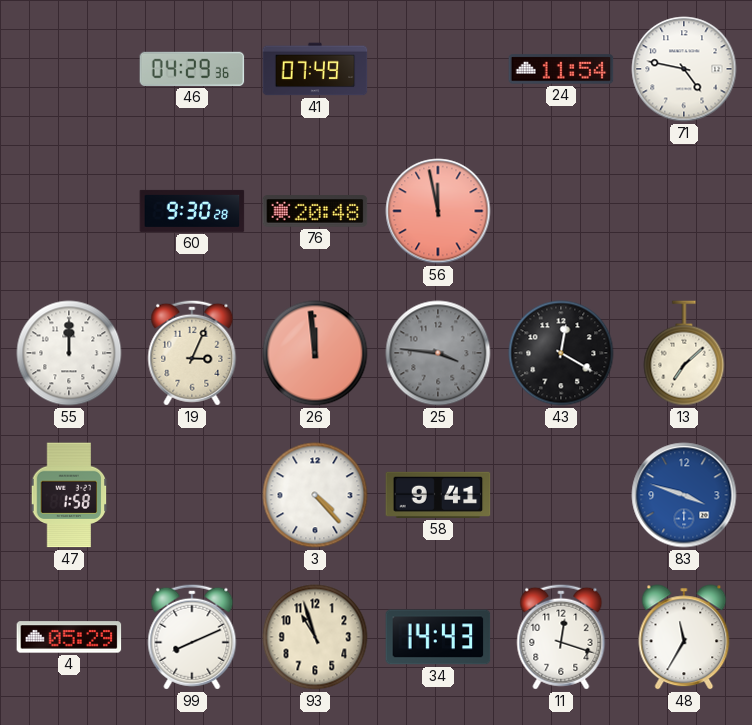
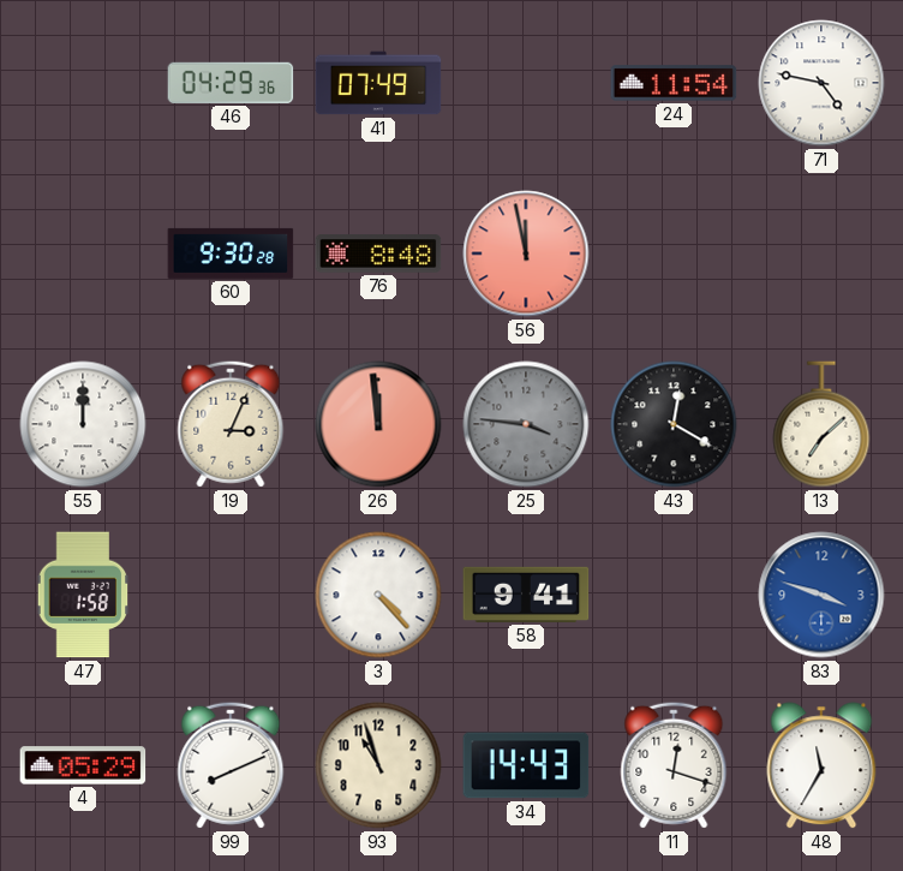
76: 20:48 -> 8:48
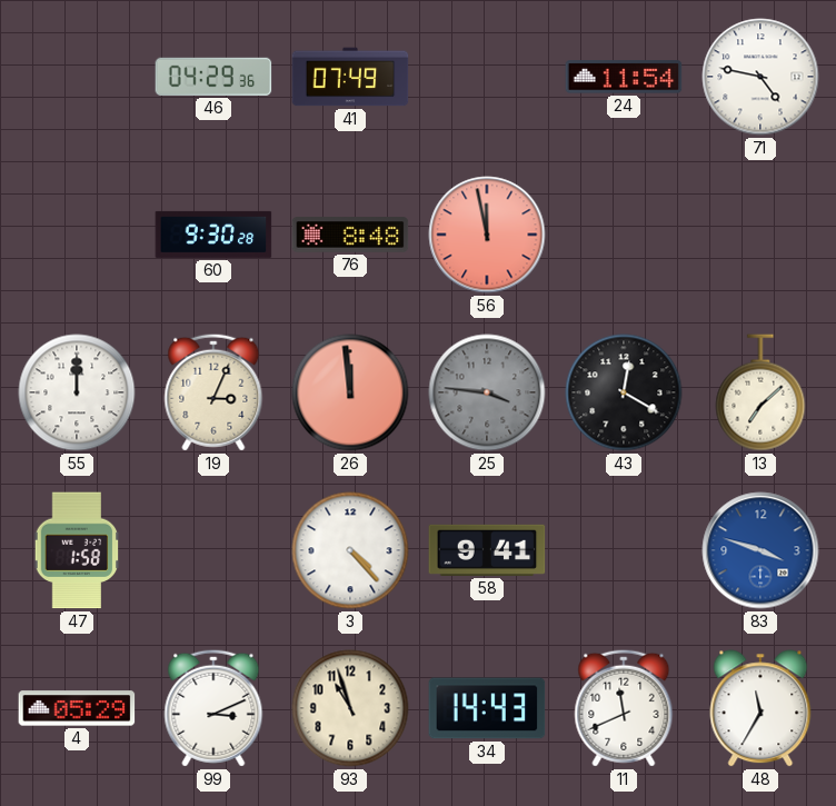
99: 8:11 -> 3:11
11: 12:18 -> 11:41
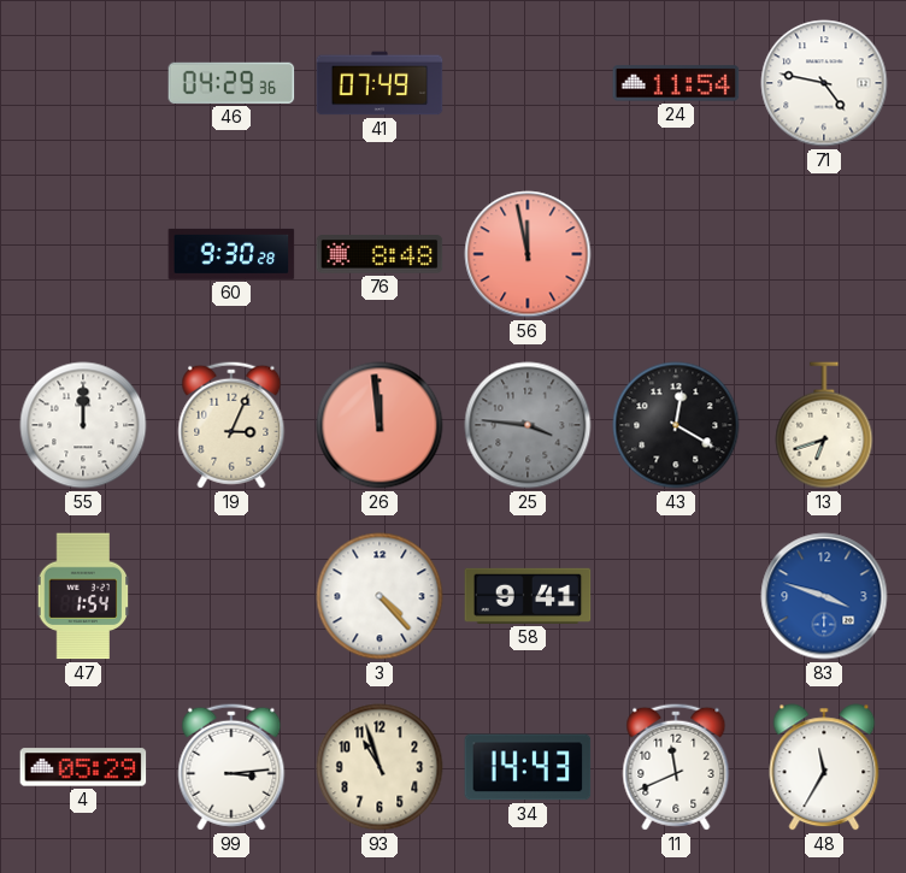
13: 7:08 -> 6:42
47: 1:58 -> 1:54
99: 3:11 -> 3:14
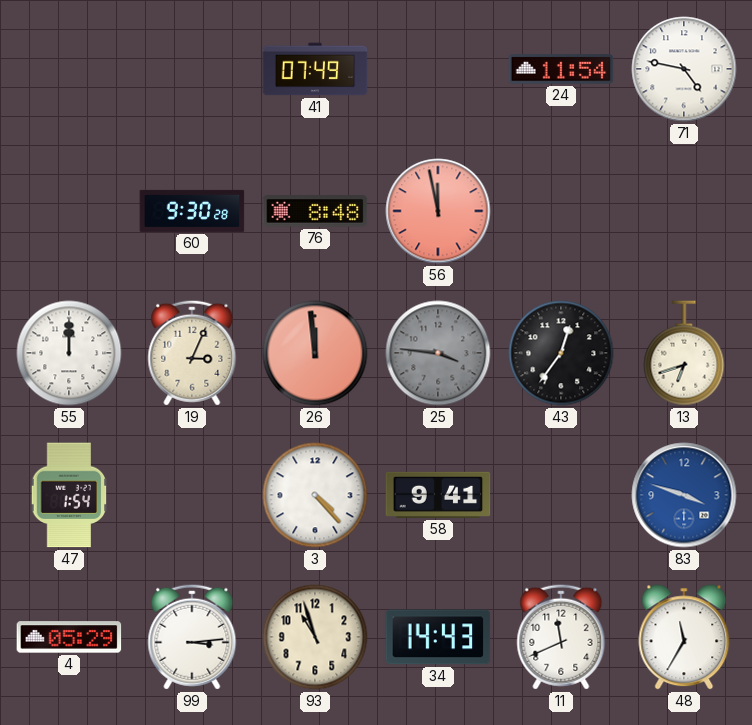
46: 04:29 -> none
43: 12:20 -> 12:36
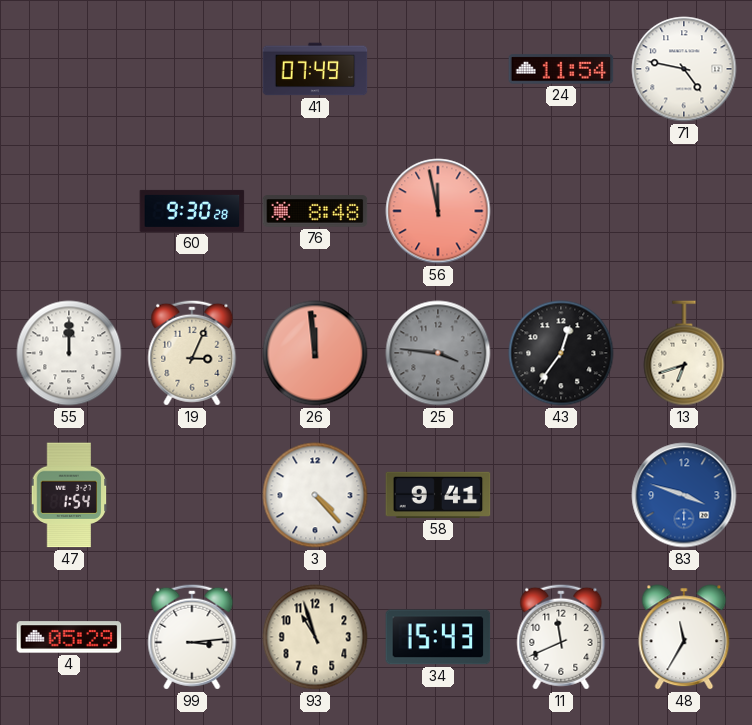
34: 14:43 -> 15:43
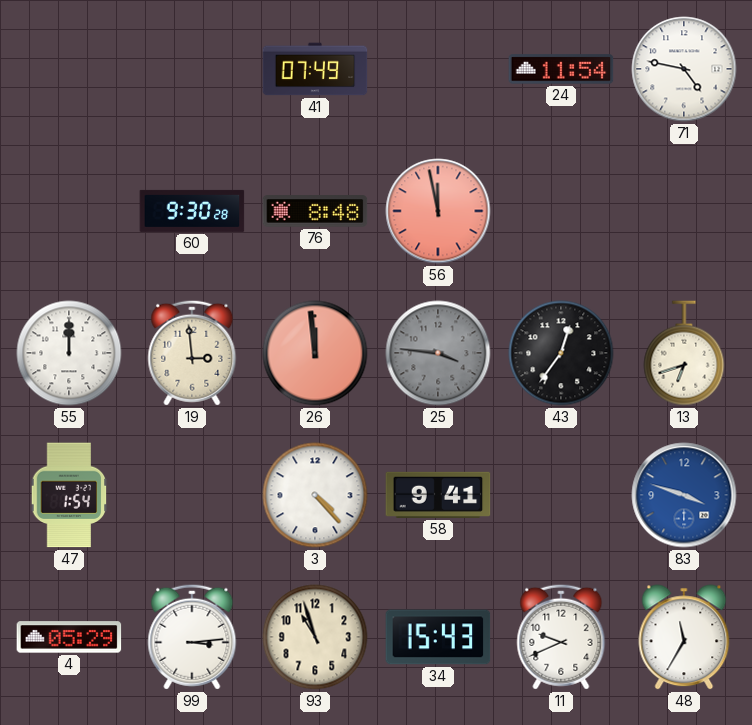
19: 3:04 -> 2:59
11: 11:41 -> 9:41
